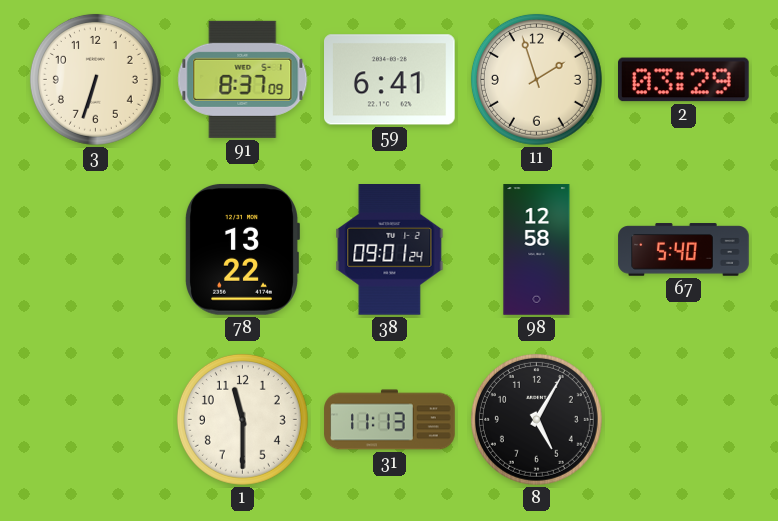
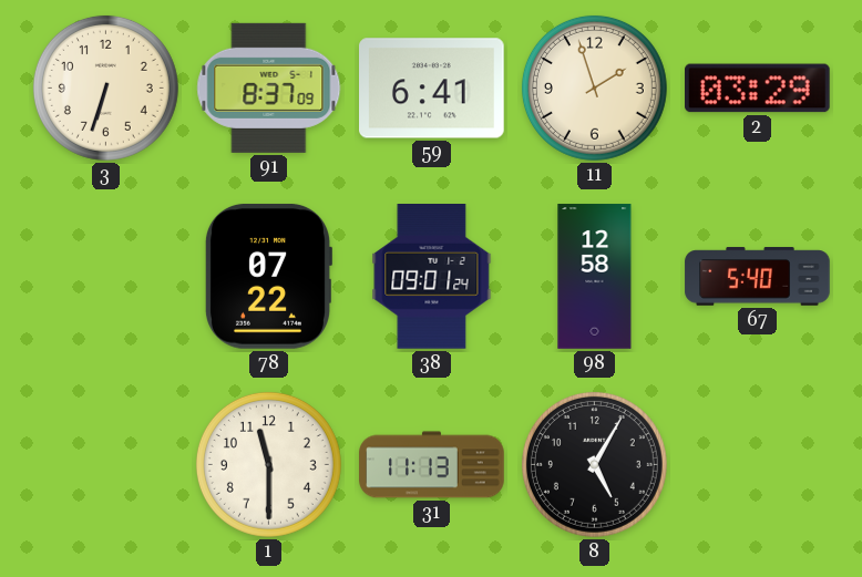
78: 13:22 -> 07:22
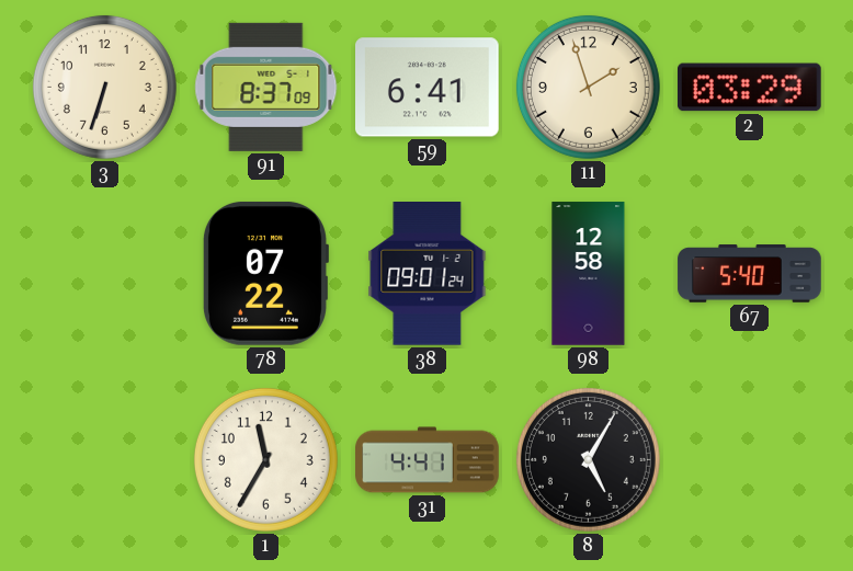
1: 11:30 -> 11:35
31: 11:13 -> 4:41
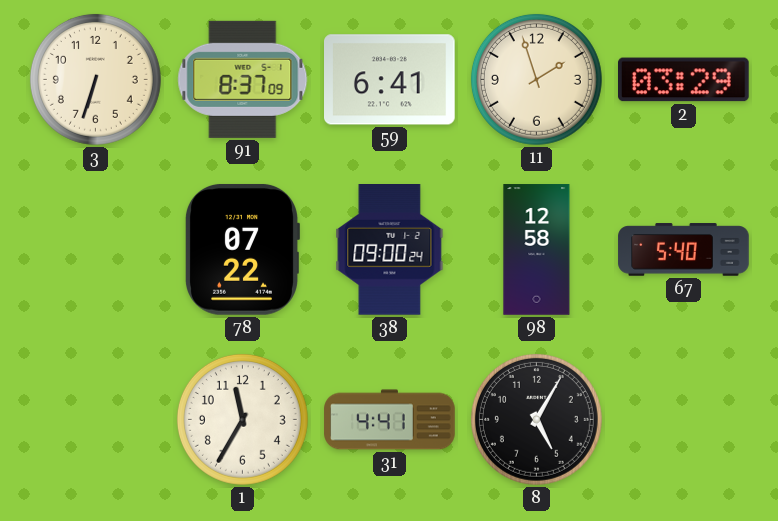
38: 09:01 -> 09:00
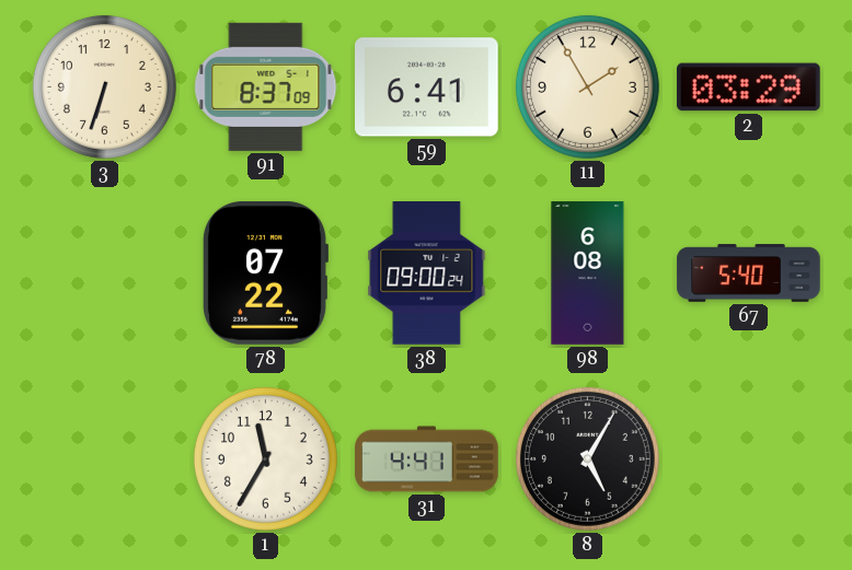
11: 1:57 -> 1:55
98: 12:58 -> 6:08
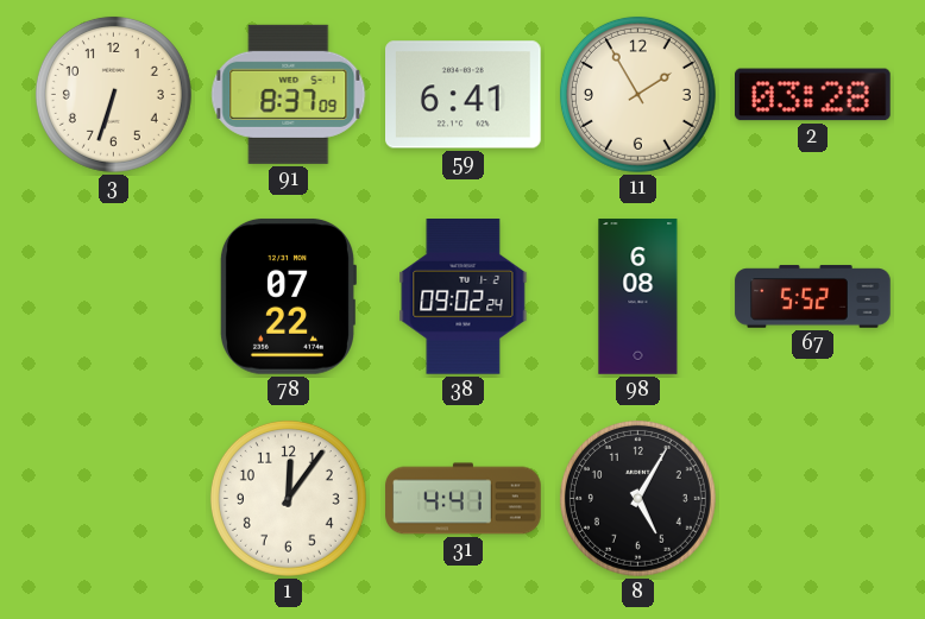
2: 03:29 -> 03:28
38: 09:00 -> 09:02
67: 5:40 -> 5:52
1: 11:35 -> 12:06
